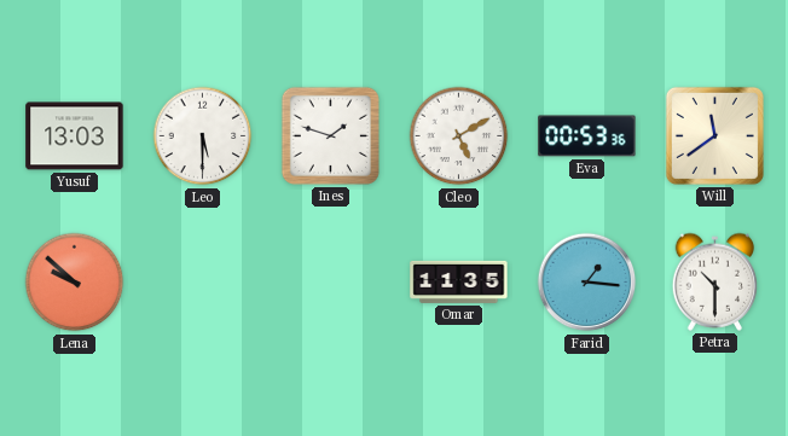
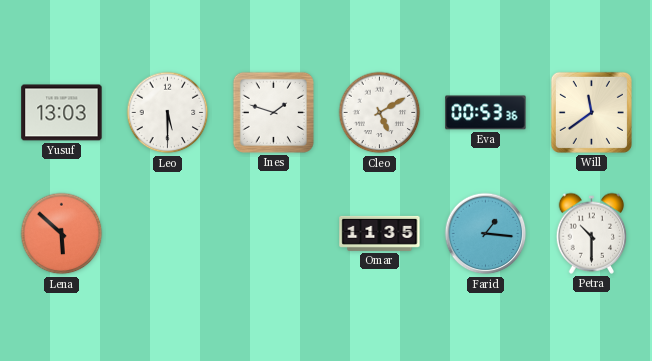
Lena: 9:52 -> 5:52
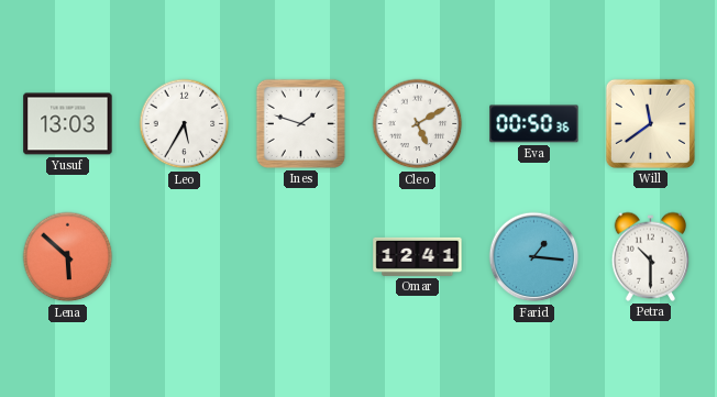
Leo: 5:30 -> 5:35
Eva: 00:53 -> 00:50
Omar: 11:35 -> 12:41
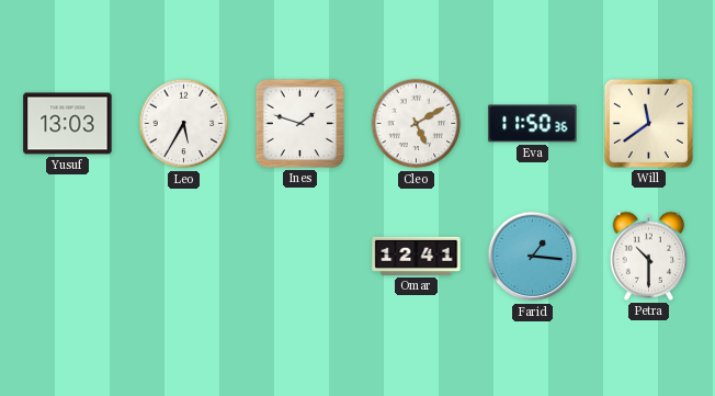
Eva: 00:50 -> 11:50
Lena: 5:52 -> none
